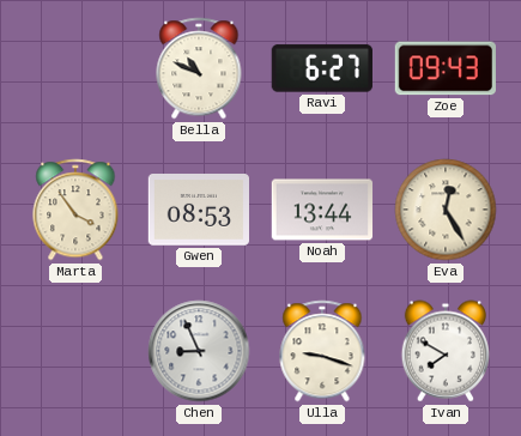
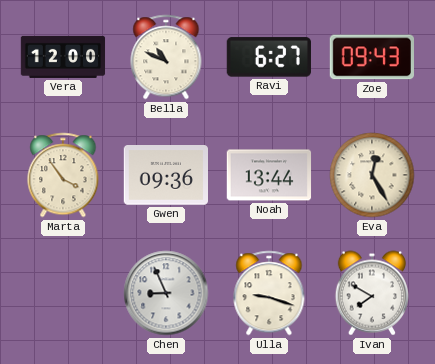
Vera: none -> 12:00
Gwen: 08:53 -> 09:36
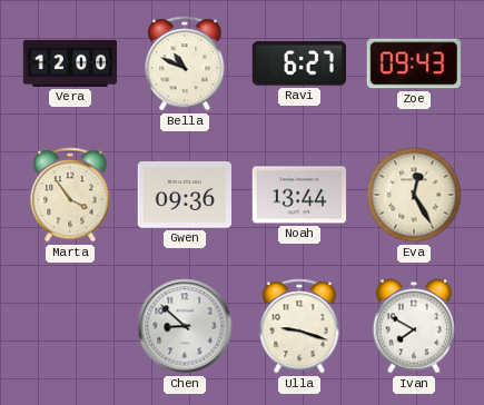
Chen: 8:56 -> 8:52
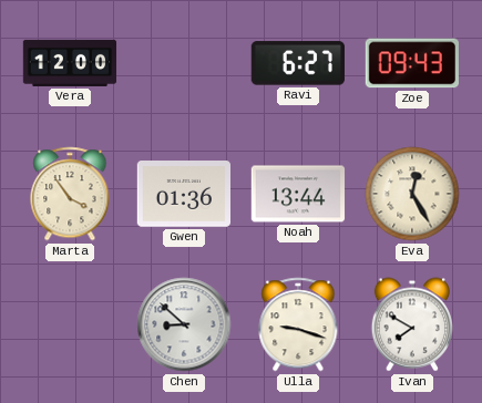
Bella: 10:49 -> none
Gwen: 09:36 -> 01:36
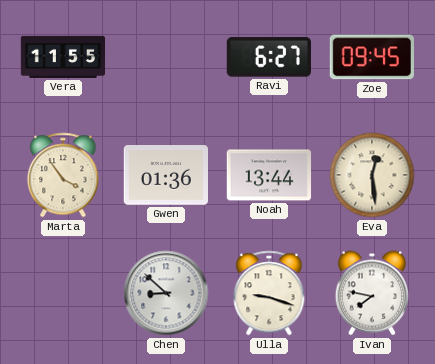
Vera: 12:00 -> 11:55
Zoe: 09:43 -> 09:45
Eva: 12:25 -> 12:29
Ivan: 7:50 -> 7:47
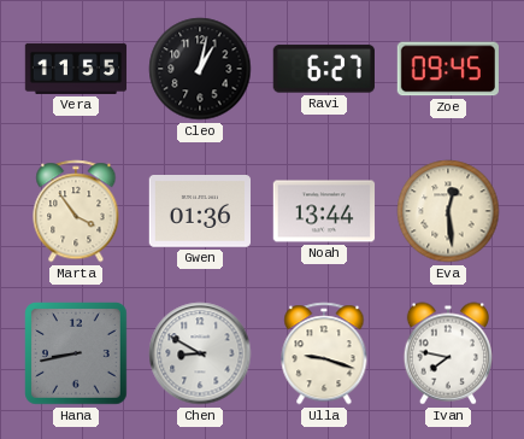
Cleo: none -> 1:02
Hana: none -> 8:43
Chen: 8:52 -> 8:50
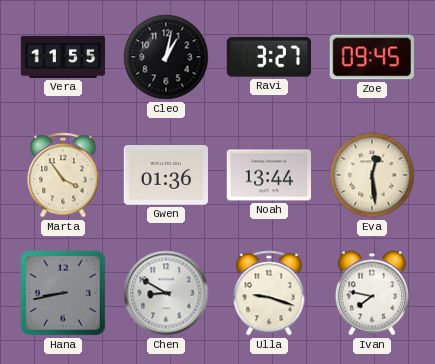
Ravi: 6:27 -> 3:27
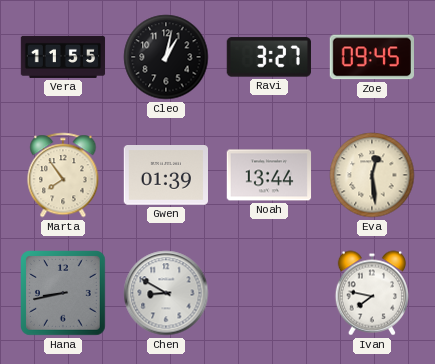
Marta: 3:54 -> 7:54
Gwen: 01:36 -> 01:39
Ulla: 9:18 -> none
